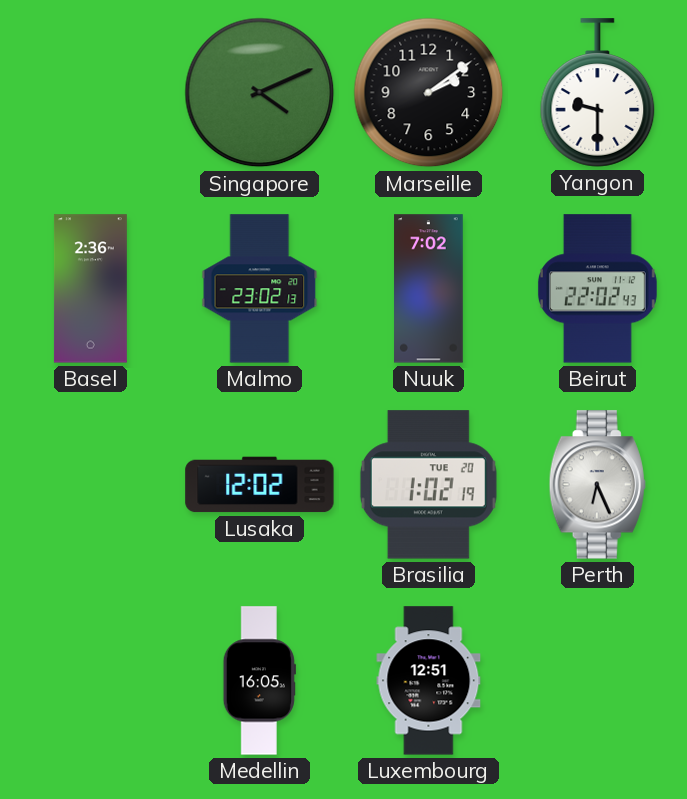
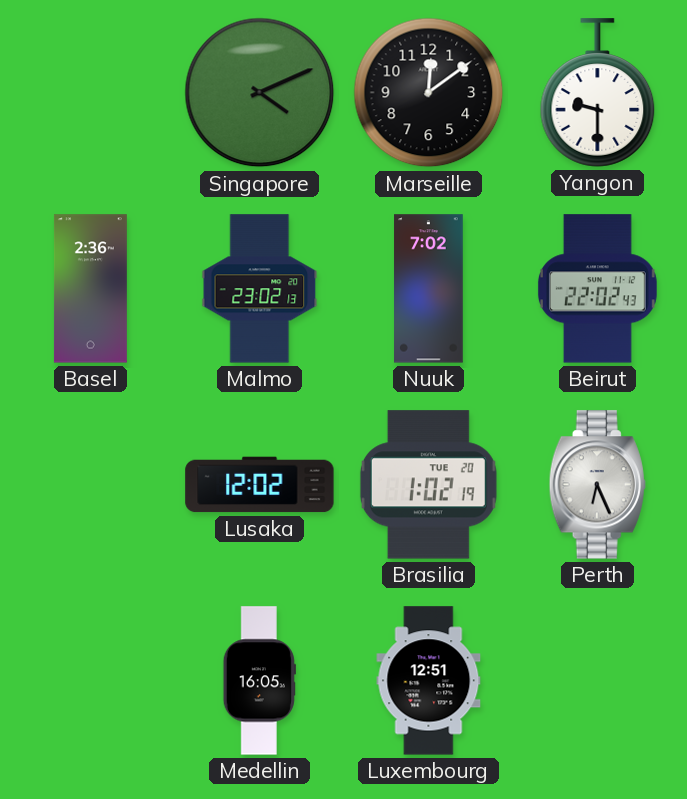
Marseille: 2:09 -> 12:09
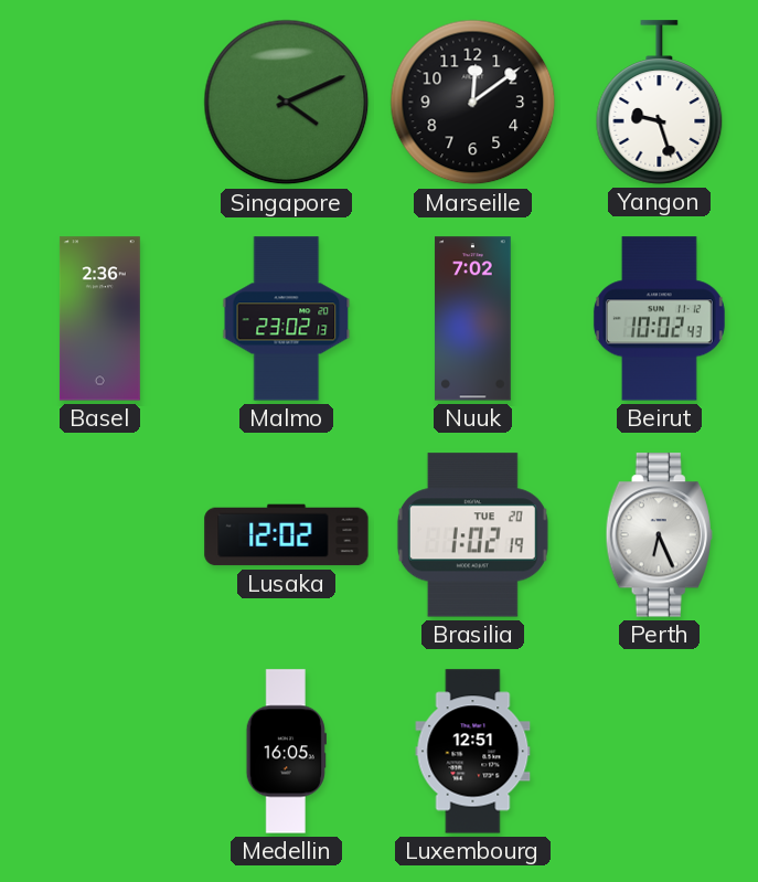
Yangon: 9:30 -> 9:27
Beirut: 22:02 -> 10:02
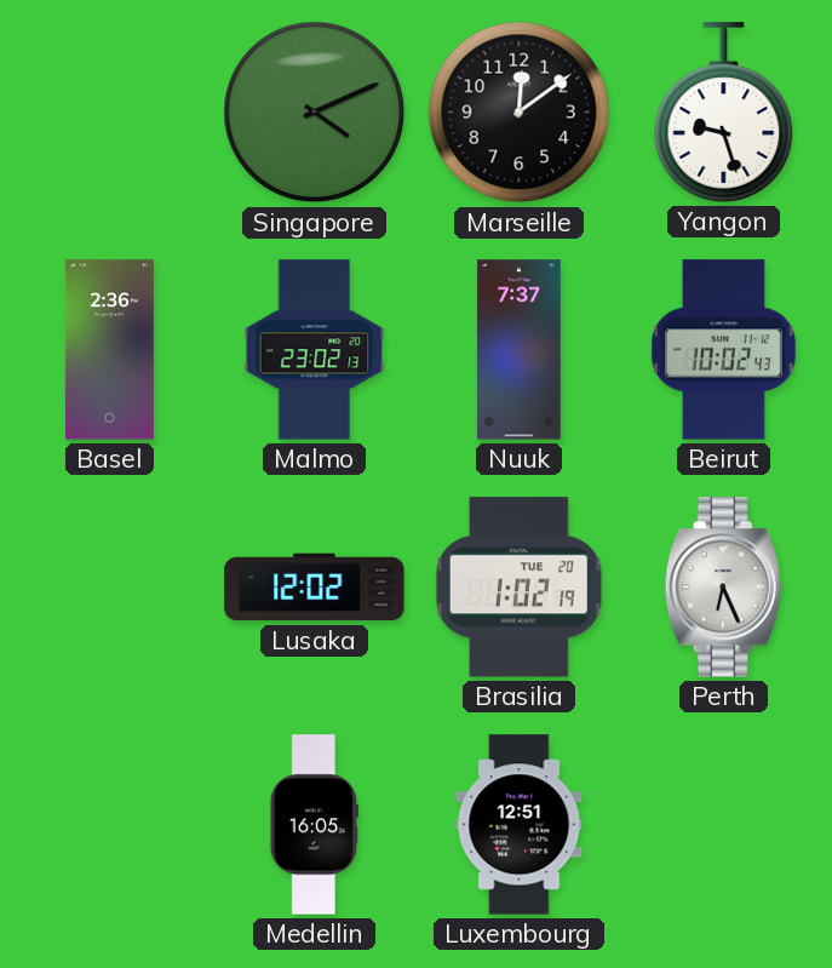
Nuuk: 7:02 -> 7:37
